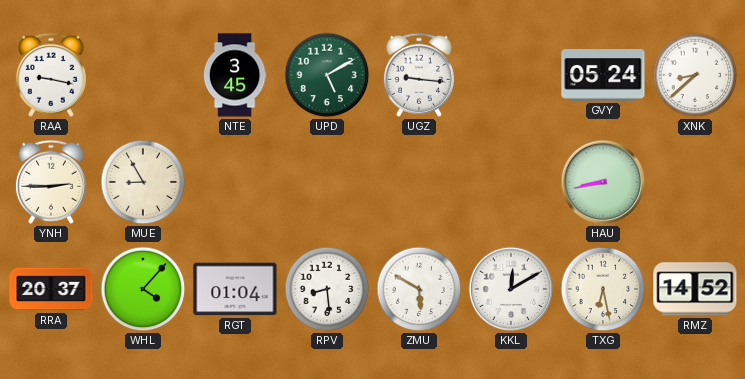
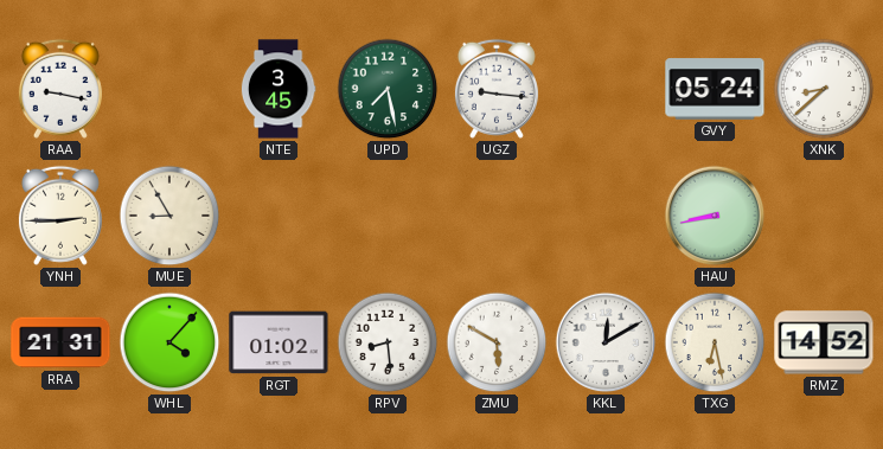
UPD: 5:10 -> 7:28
RRA: 20:37 -> 21:31
RGT: 01:04 -> 01:02
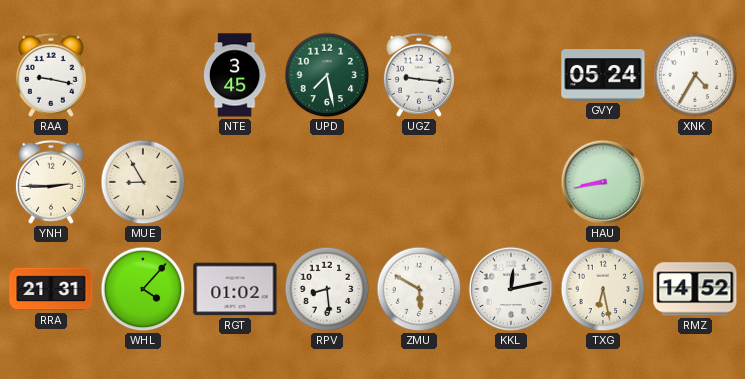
XNK: 8:38 -> 4:35
KKL: 12:10 -> 12:13
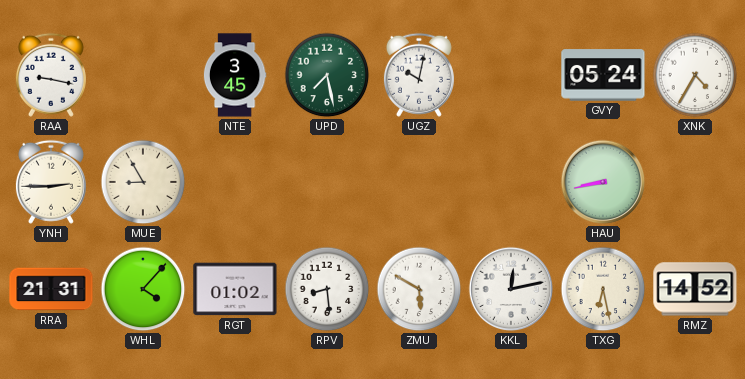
UGZ: 9:16 -> 10:02
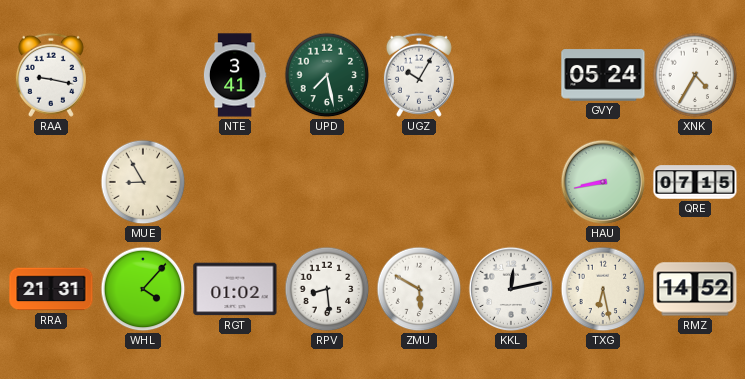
NTE: 3:45 -> 3:41
UGZ: 10:02 -> 10:05
YNH: 2:45 -> none
QRE: none -> 07:15
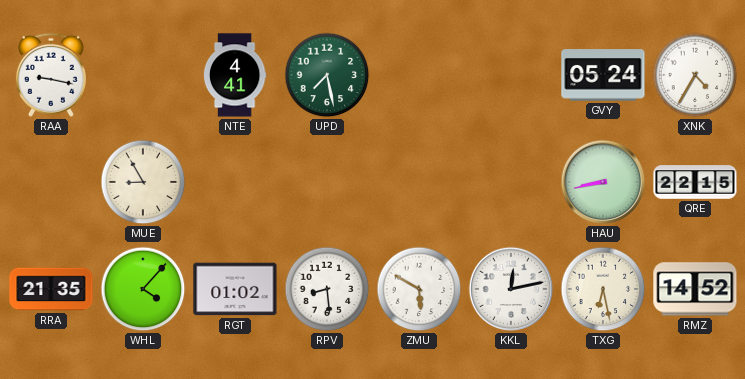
NTE: 3:41 -> 4:41
UGZ: 10:05 -> none
QRE: 07:15 -> 22:15
RRA: 21:31 -> 21:35
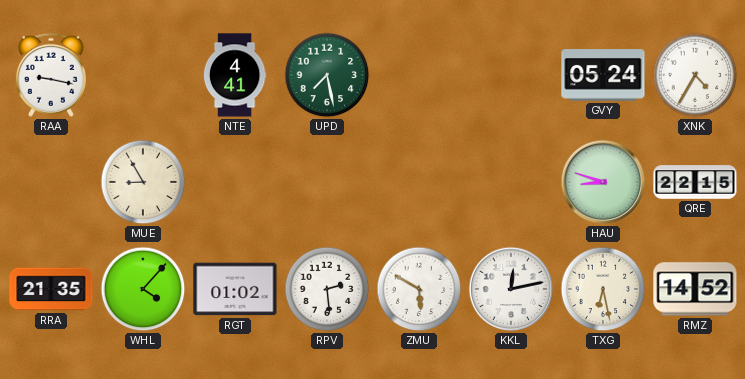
HAU: 8:43 -> 8:48
RPV: 8:29 -> 2:29
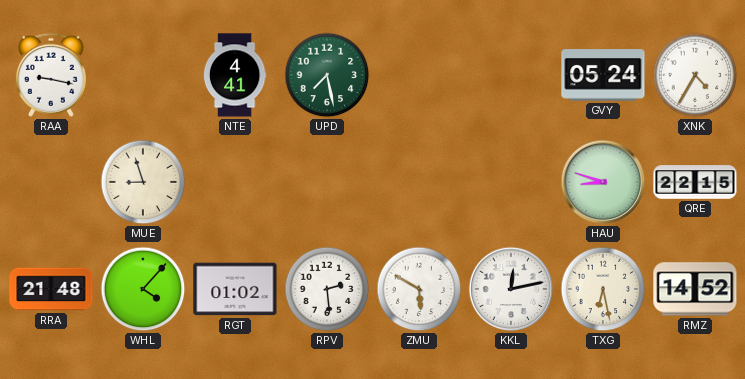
MUE: 8:55 -> 8:57
RRA: 21:35 -> 21:48
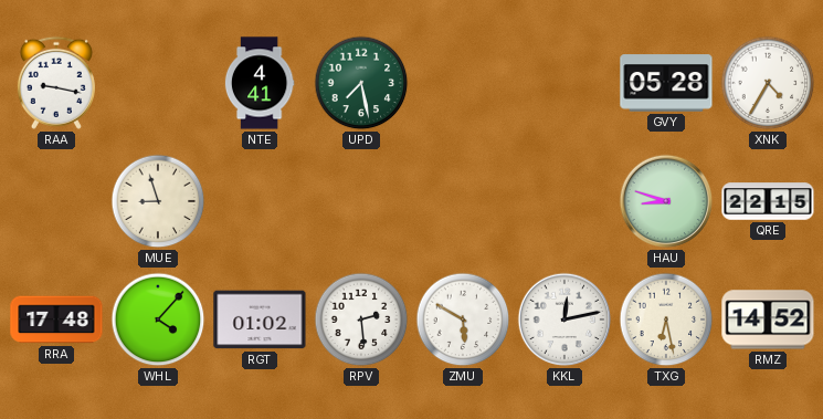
GVY: 05:24 -> 05:28
RRA: 21:48 -> 17:48
